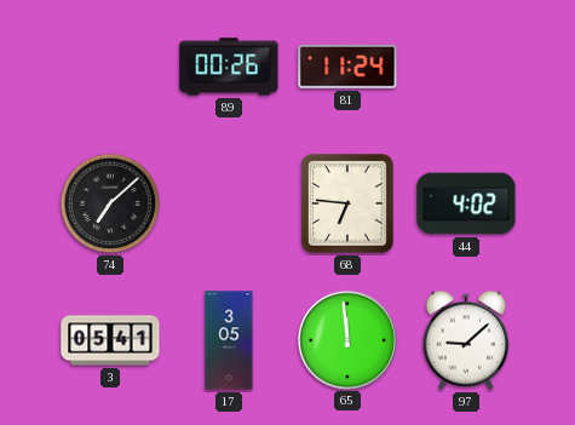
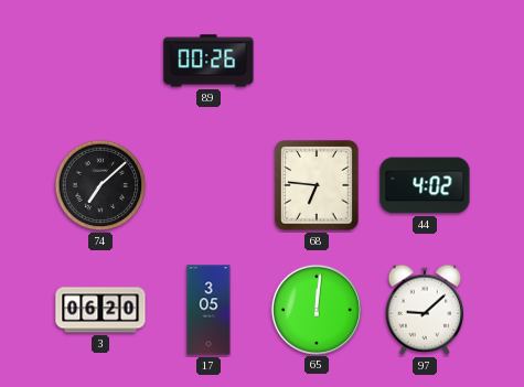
81: 11:24 -> none
3: 05:41 -> 06:20
65: 11:59 -> 12:01
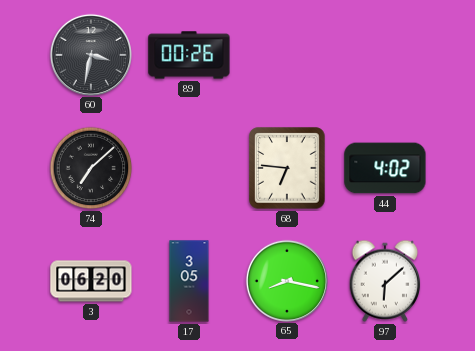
60: none -> 3:32
65: 12:01 -> 8:17
97: 9:08 -> 6:08
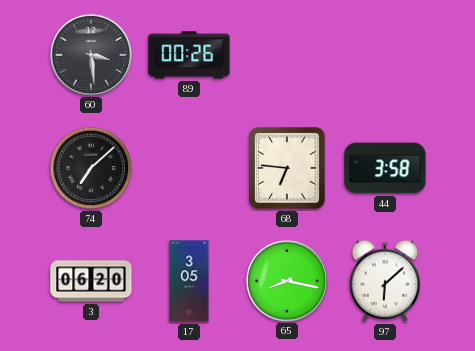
60: 3:32 -> 3:29
44: 4:02 -> 3:58
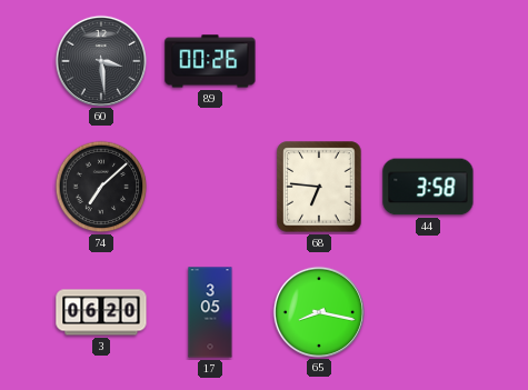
97: 6:08 -> none
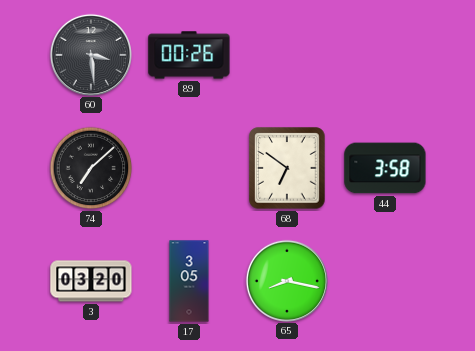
68: 6:46 -> 6:51
3: 06:20 -> 03:20
